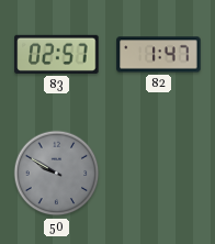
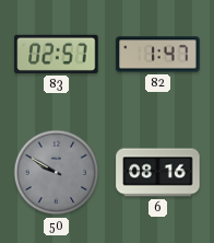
6: none -> 08:16
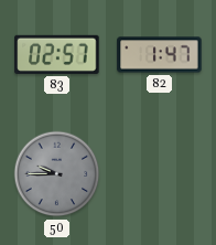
50: 9:50 -> 9:45
6: 08:16 -> none
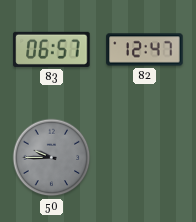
83: 02:57 -> 06:57
82: 1:47 -> 12:47
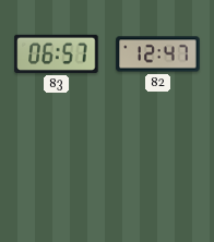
50: 9:45 -> none
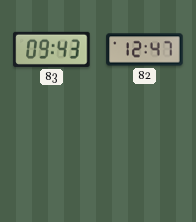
83: 06:57 -> 09:43
